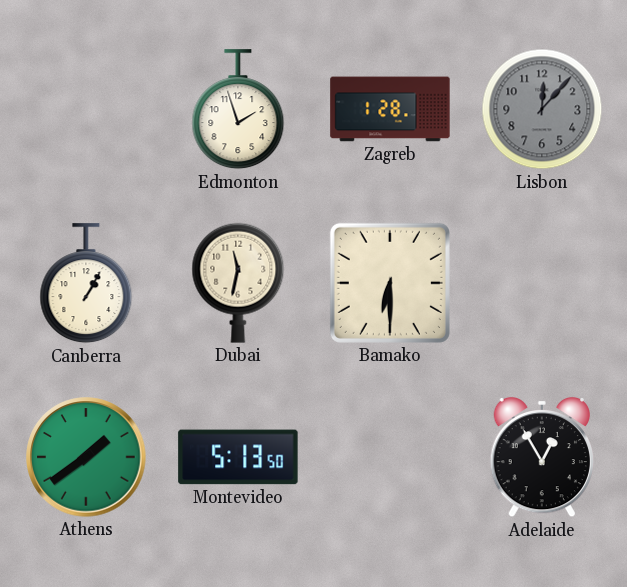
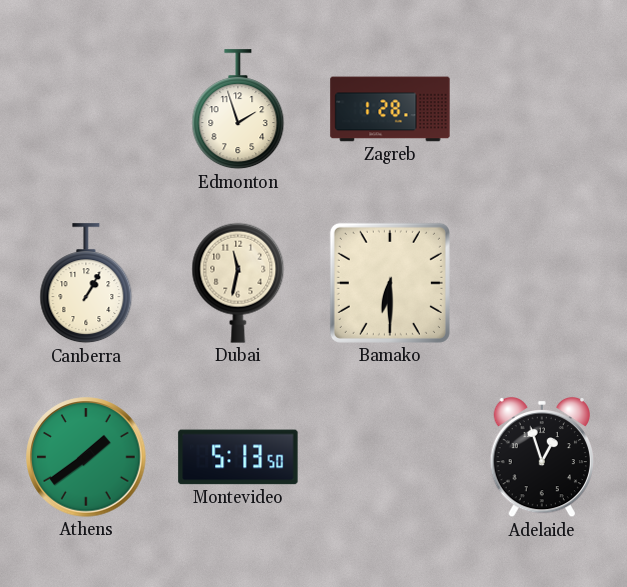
Lisbon: 12:07 -> none
Adelaide: 12:55 -> 12:57
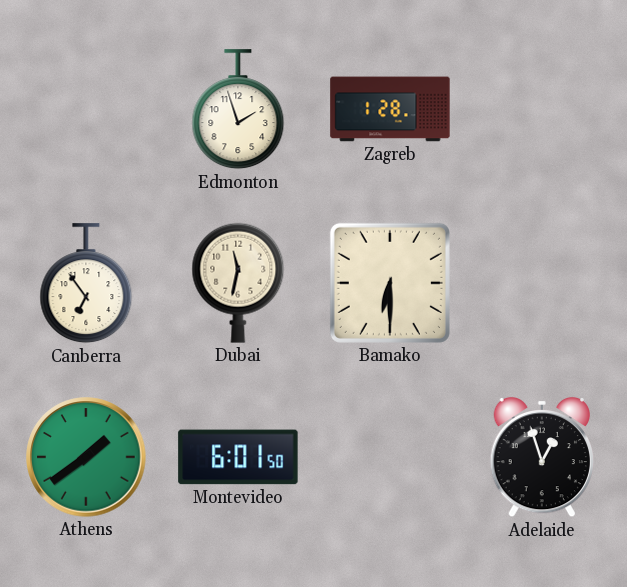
Canberra: 1:05 -> 6:54
Montevideo: 5:13 -> 6:01
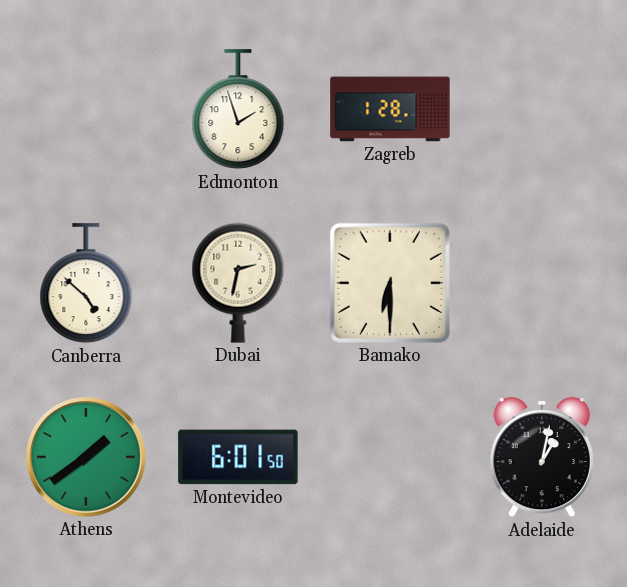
Canberra: 6:54 -> 4:52
Dubai: 11:32 -> 2:32
Adelaide: 12:57 -> 1:02
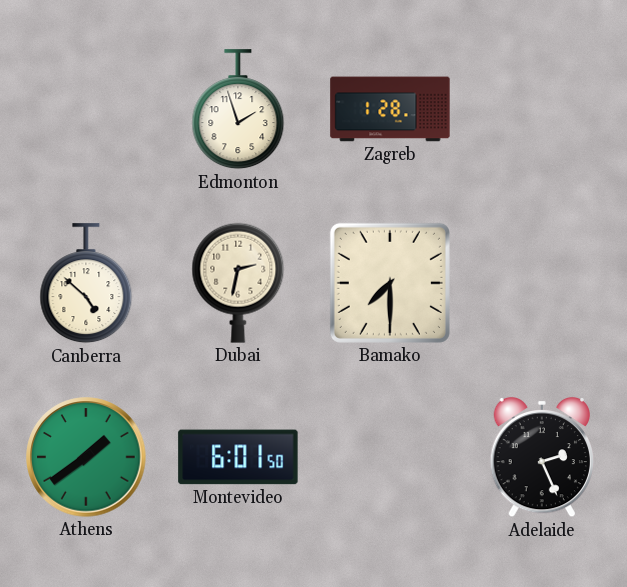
Bamako: 6:30 -> 7:30
Adelaide: 1:02 -> 2:26
